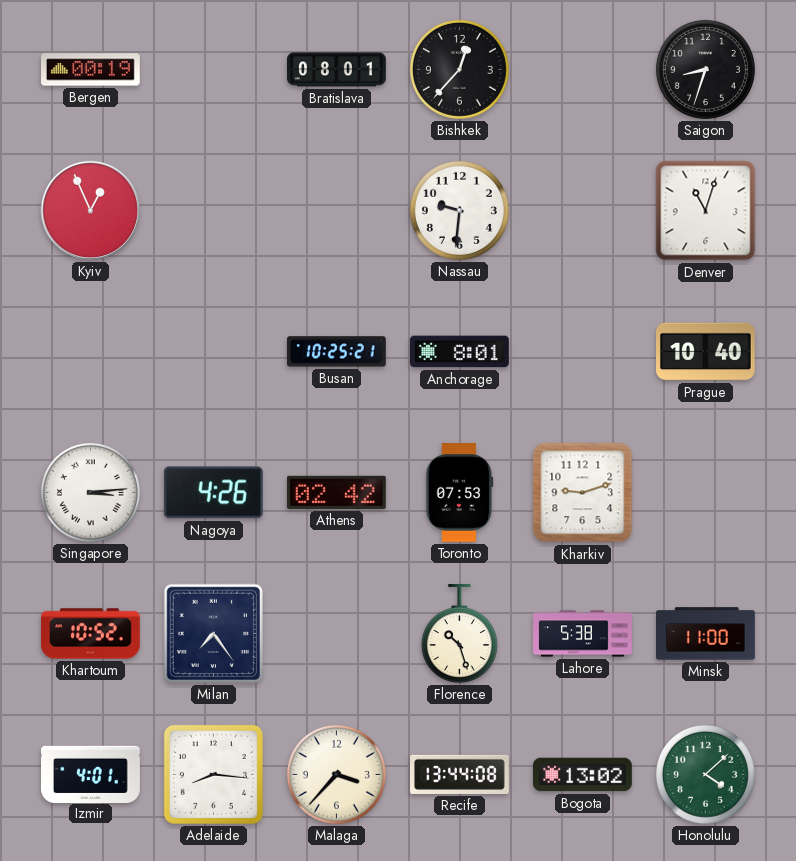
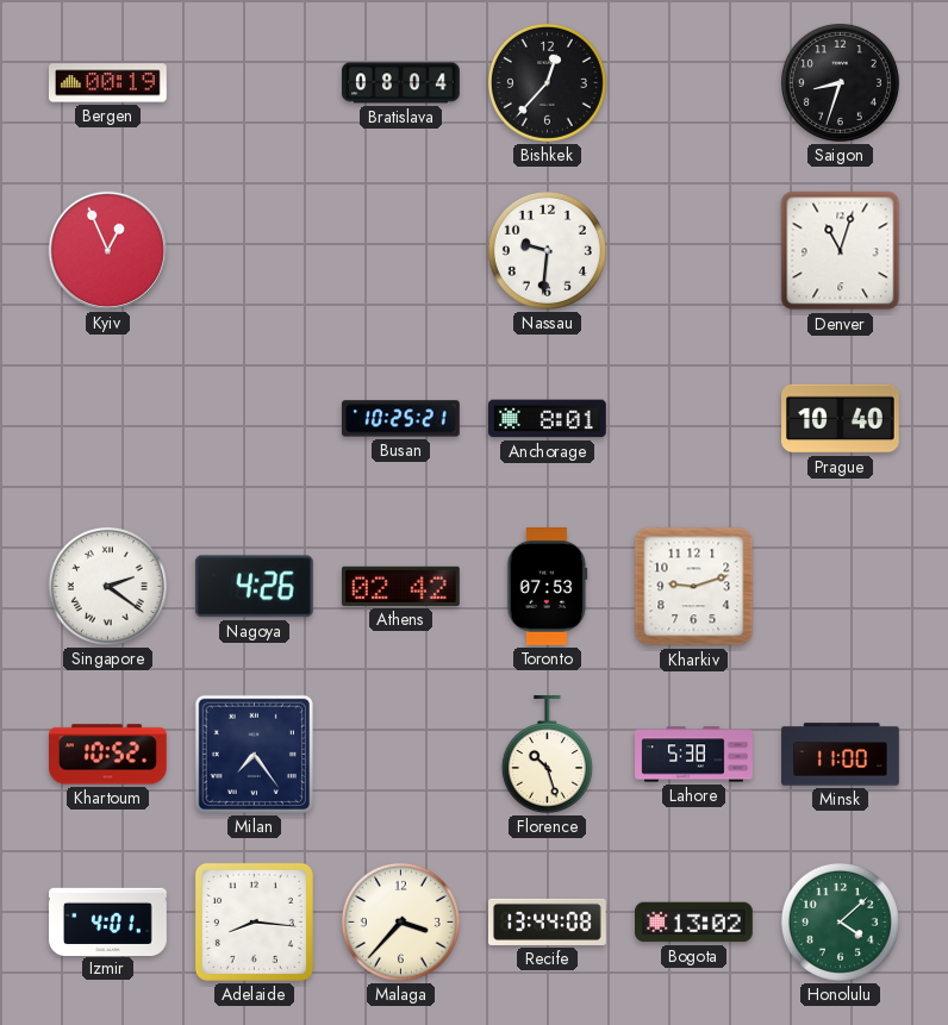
Bratislava: 08:01 -> 08:04
Singapore: 3:14 -> 2:21
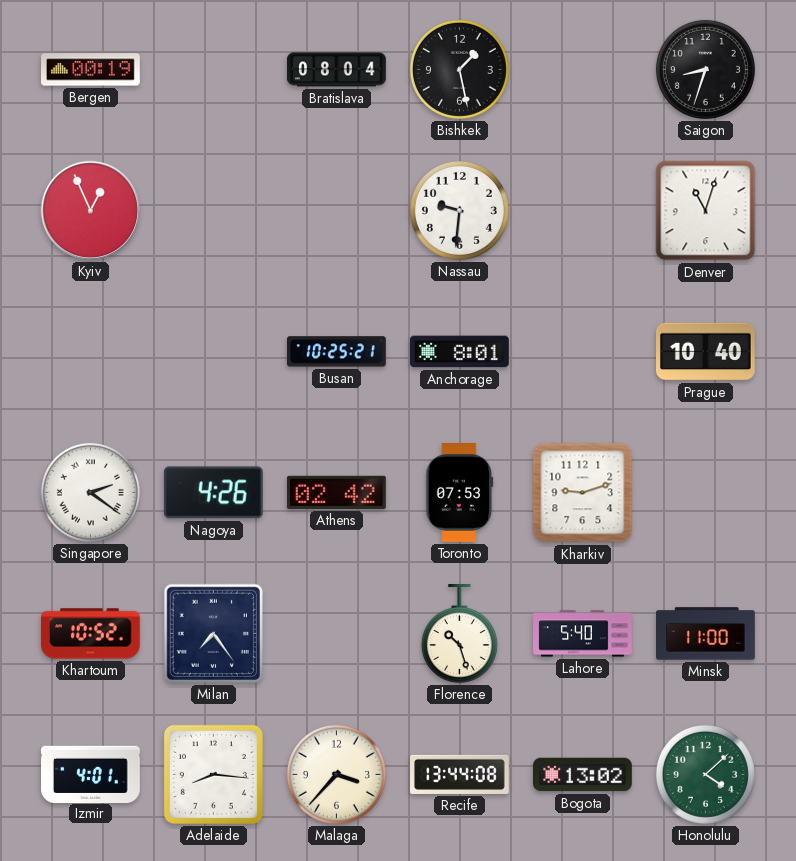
Bishkek: 12:37 -> 1:28
Lahore: 5:38 -> 5:40
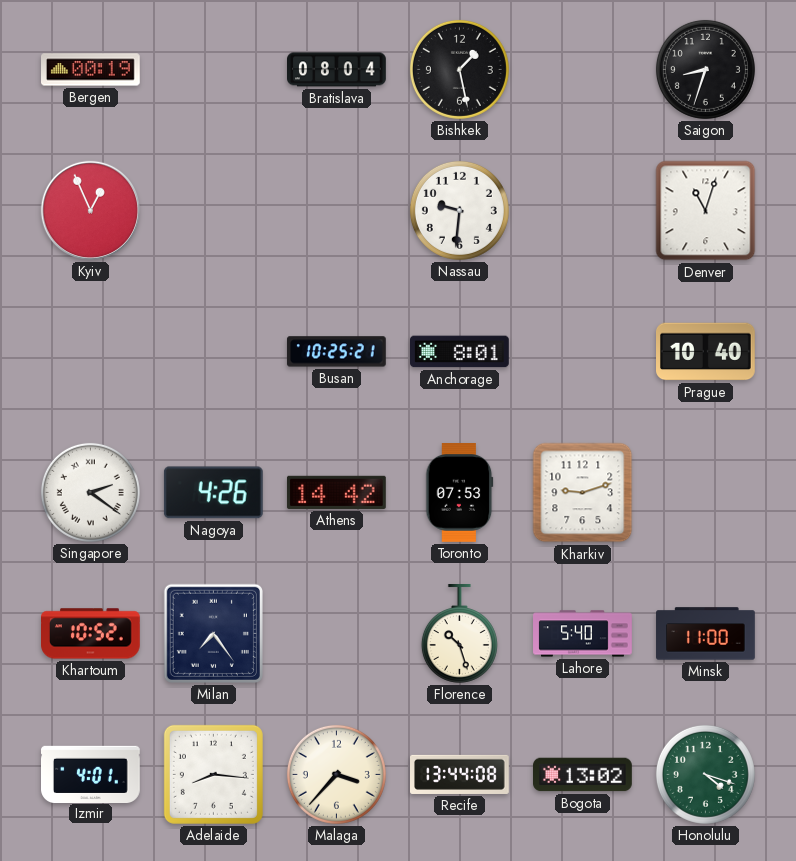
Athens: 02:42 -> 14:42
Honolulu: 4:08 -> 4:18
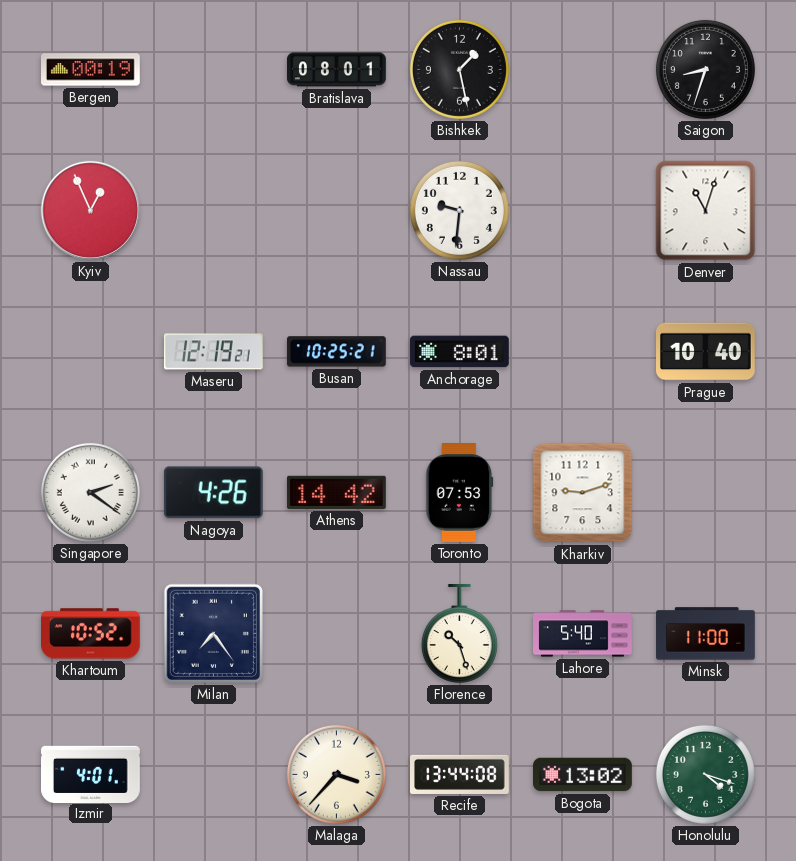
Bratislava: 08:04 -> 08:01
Maseru: none -> 12:19
Adelaide: 8:16 -> none
